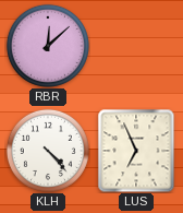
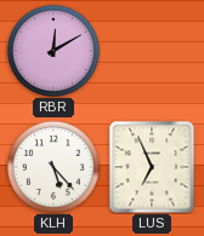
RBR: 12:08 -> 12:10
KLH: 4:23 -> 5:23
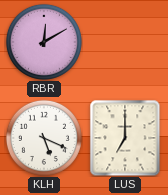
KLH: 5:23 -> 5:19
LUS: 6:56 -> 7:00
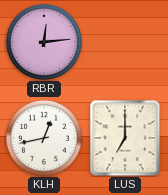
RBR: 12:10 -> 12:14
KLH: 5:19 -> 12:43
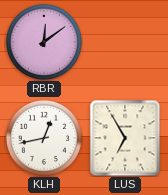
RBR: 12:14 -> 12:09
LUS: 7:00 -> 6:55
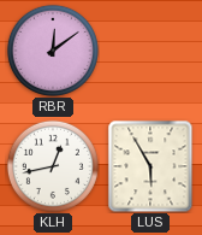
LUS: 6:55 -> 5:55
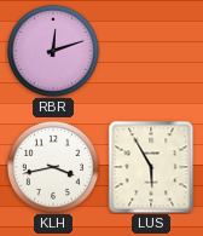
RBR: 12:09 -> 12:12
KLH: 12:43 -> 3:43
